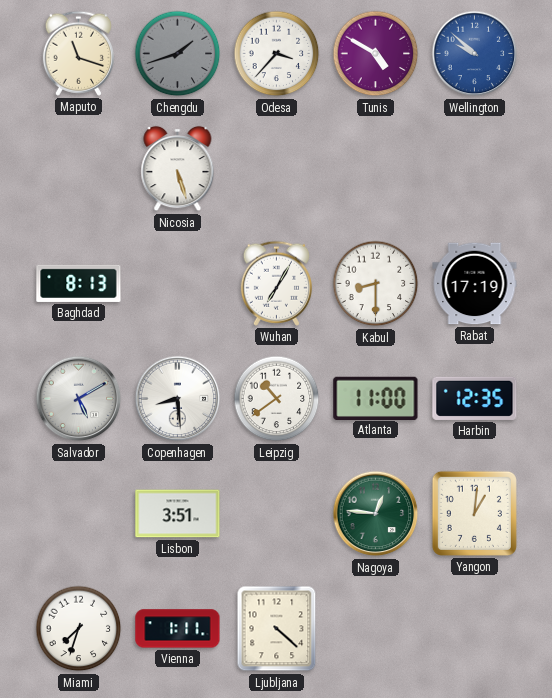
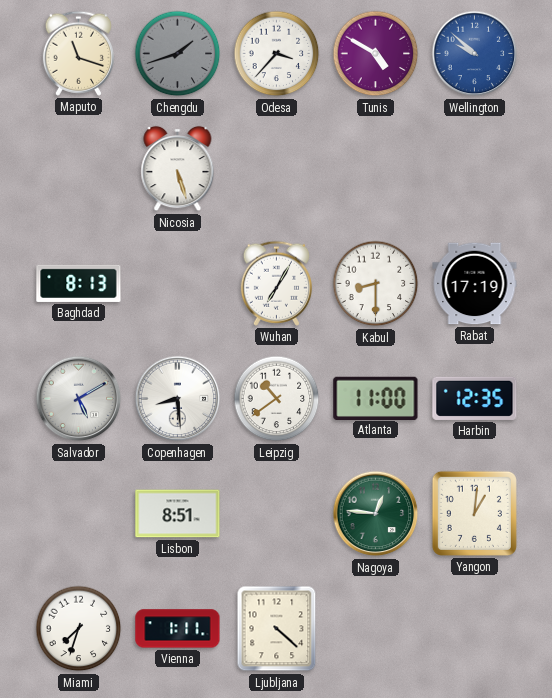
Lisbon: 3:51 -> 8:51
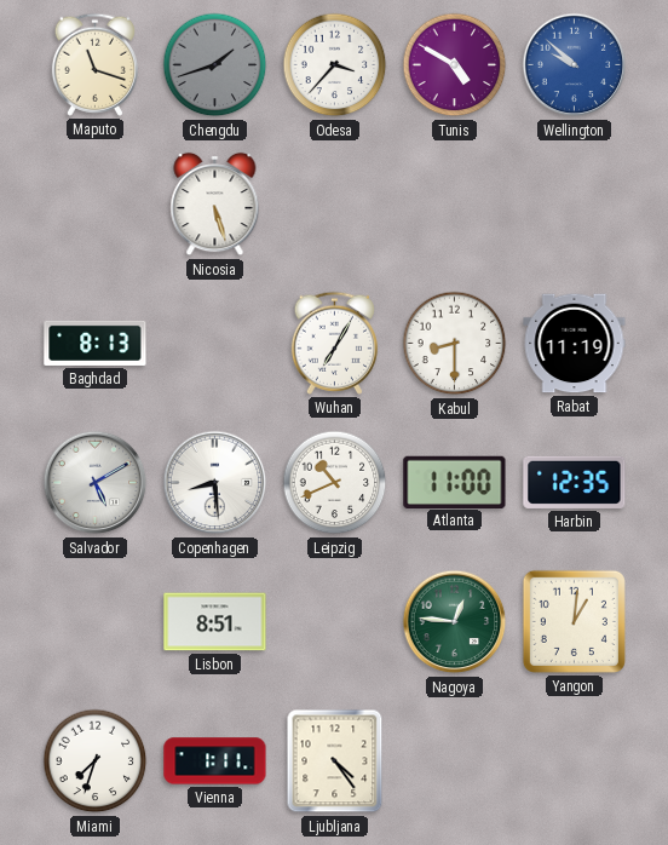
Rabat: 17:19 -> 11:19
Leipzig: 10:39 -> 10:41
Ljubljana: 4:22 -> 4:24
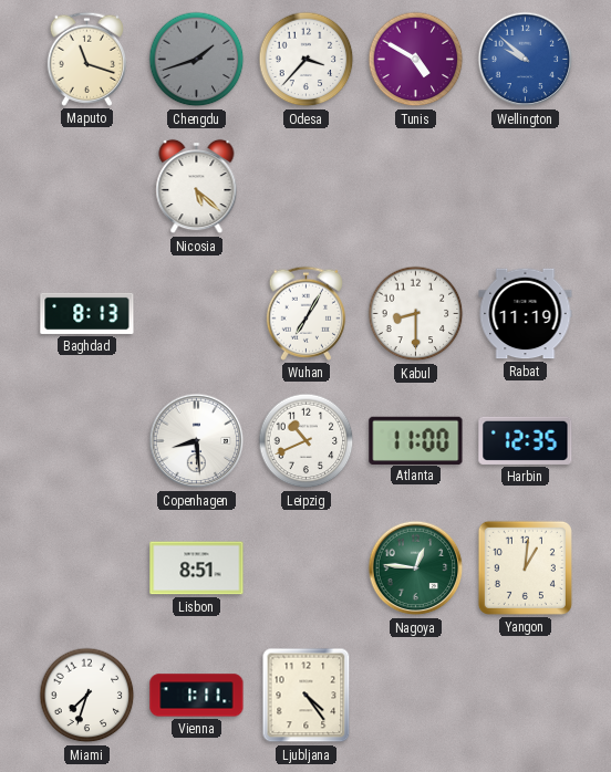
Nicosia: 5:27 -> 5:22
Salvador: 5:10 -> none
